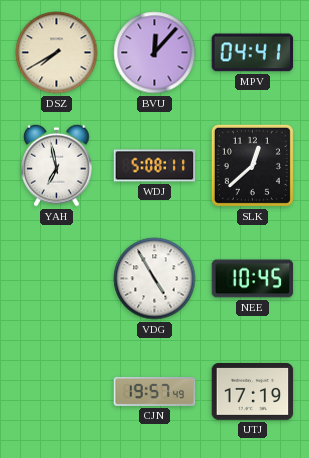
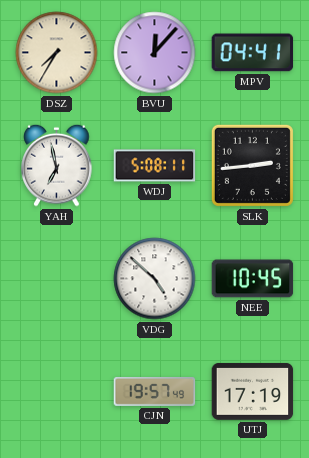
DSZ: 7:40 -> 7:35
SLK: 12:38 -> 2:44
VDG: 4:55 -> 4:52
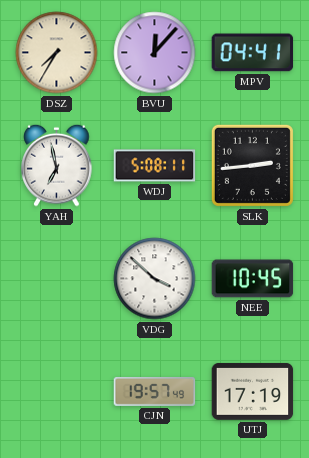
VDG: 4:52 -> 3:52
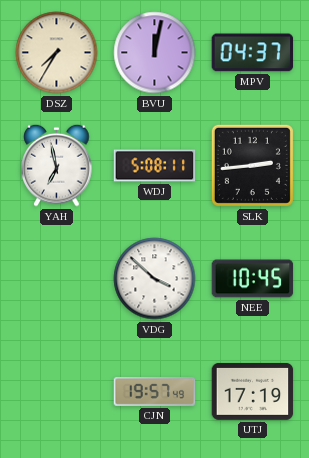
BVU: 12:07 -> 12:02
MPV: 04:41 -> 04:37
